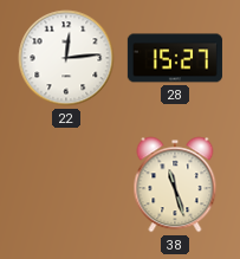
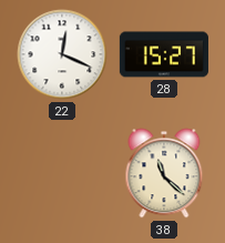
22: 12:14 -> 12:19
38: 11:27 -> 11:22
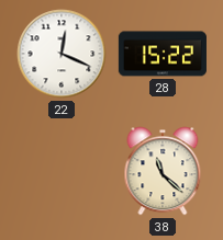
28: 15:27 -> 15:22
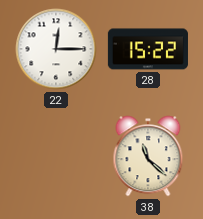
22: 12:19 -> 12:15
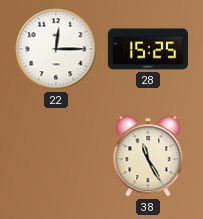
28: 15:22 -> 15:25
38: 11:22 -> 11:25
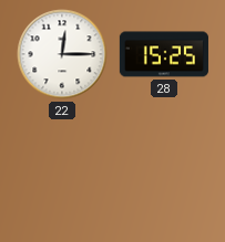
38: 11:25 -> none
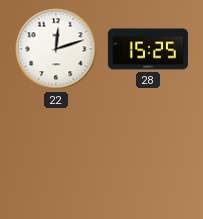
22: 12:15 -> 12:12
